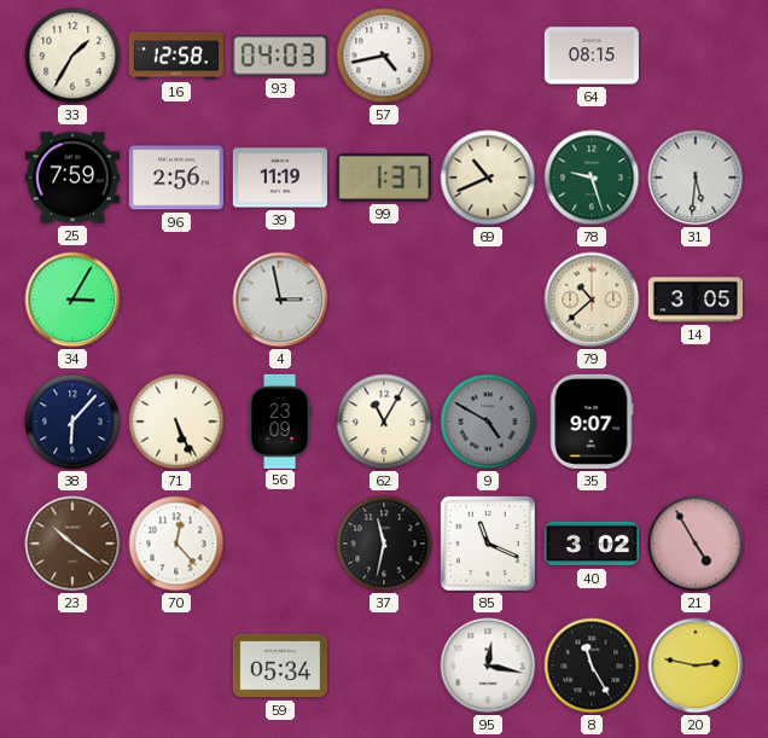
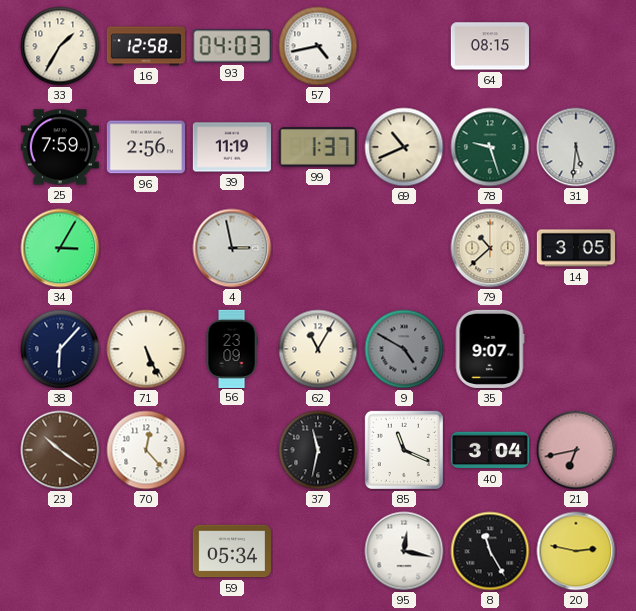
40: 3:02 -> 3:04
21: 4:55 -> 6:43
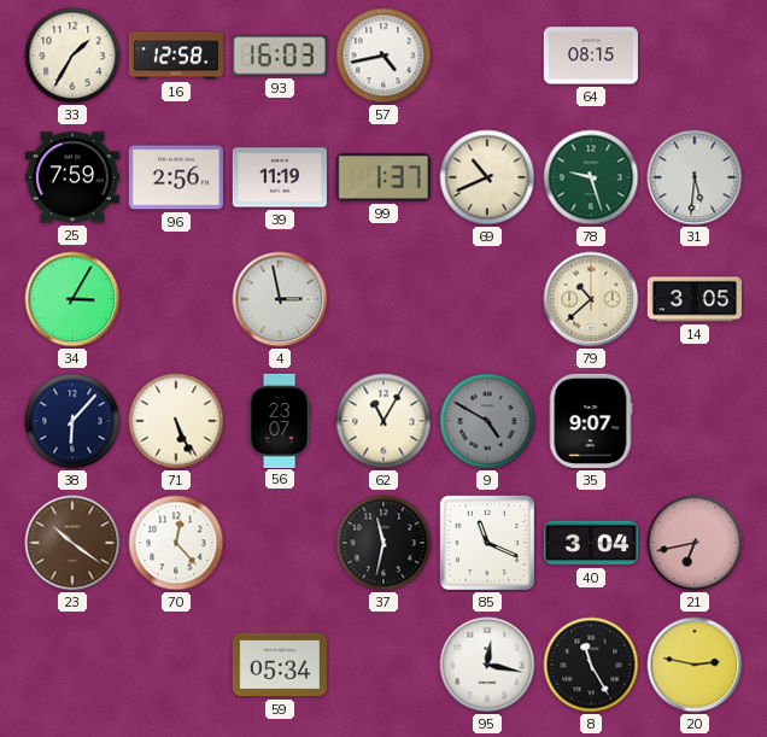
93: 04:03 -> 16:03
56: 23:09 -> 23:07
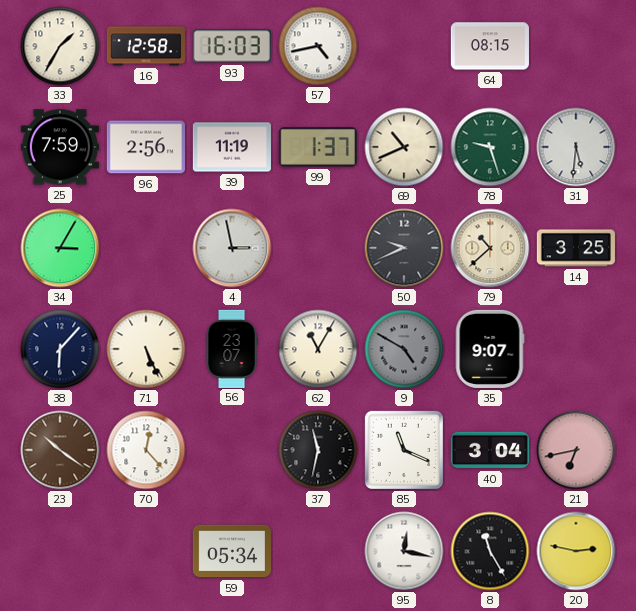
50: none -> 9:41
14: 3:05 -> 3:25
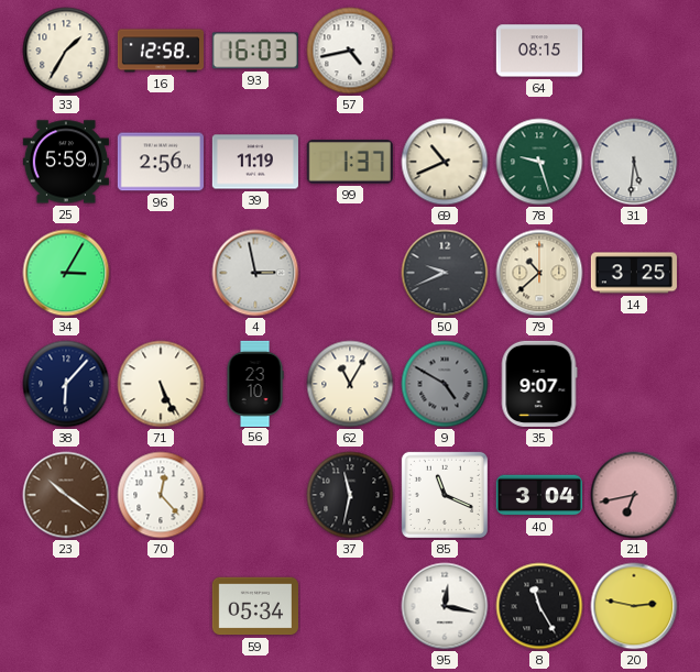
25: 7:59 -> 5:59
56: 23:07 -> 23:10
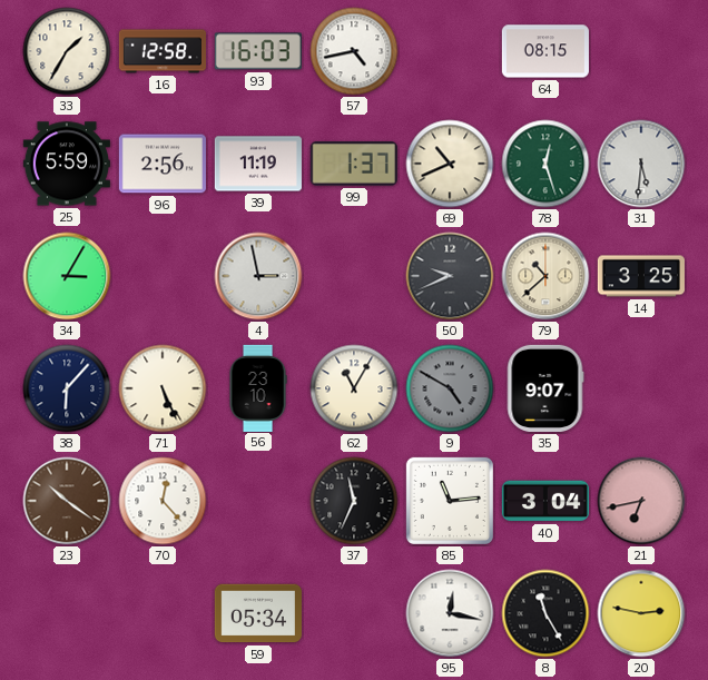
78: 9:27 -> 12:27
37: 11:32 -> 11:34
85: 11:19 -> 11:14
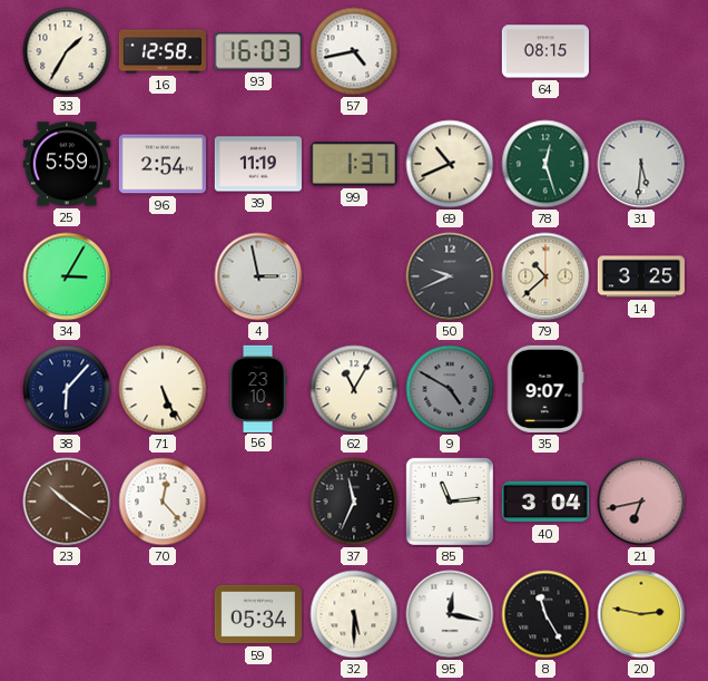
96: 2:56 -> 2:54
32: none -> 5:30
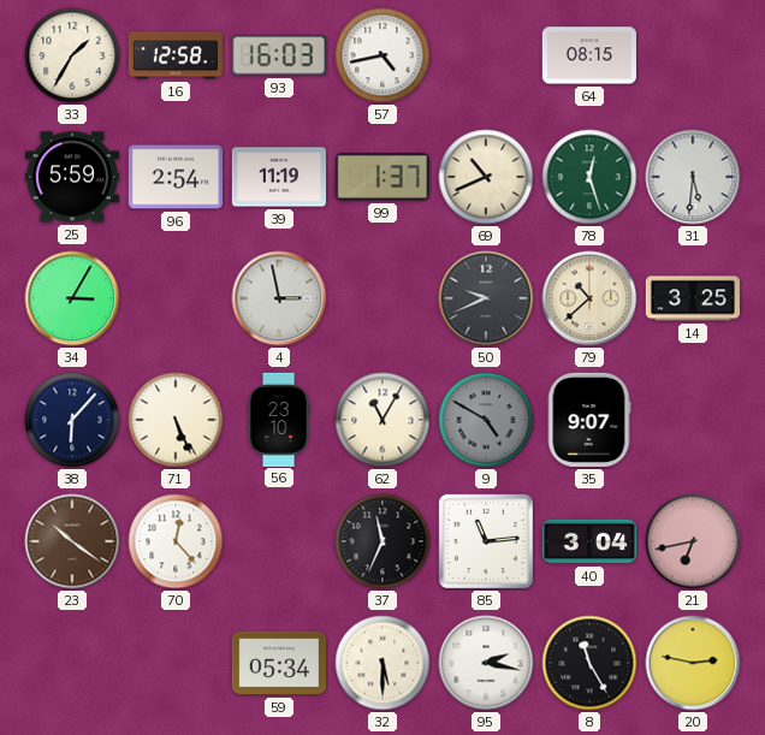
95: 12:17 -> 2:17
